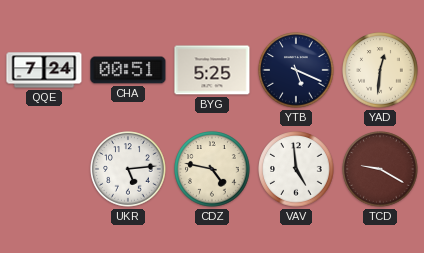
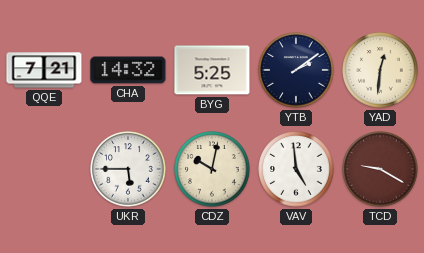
QQE: 7:24 -> 7:21
CHA: 00:51 -> 14:32
YTB: 5:19 -> 2:09
UKR: 5:14 -> 5:45
CDZ: 4:47 -> 10:02
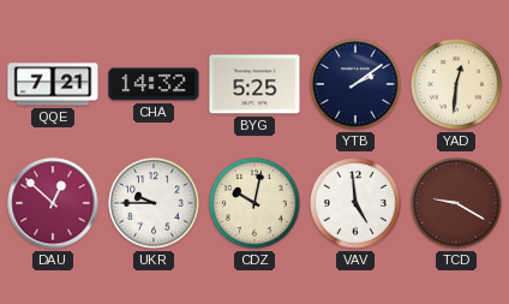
DAU: none -> 12:52
UKR: 5:45 -> 9:45
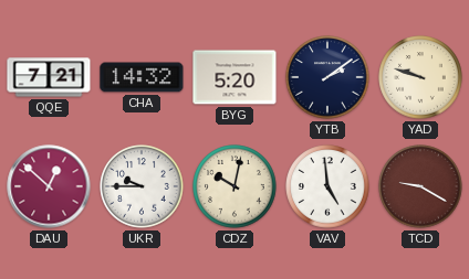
BYG: 5:25 -> 5:20
YAD: 12:31 -> 9:48
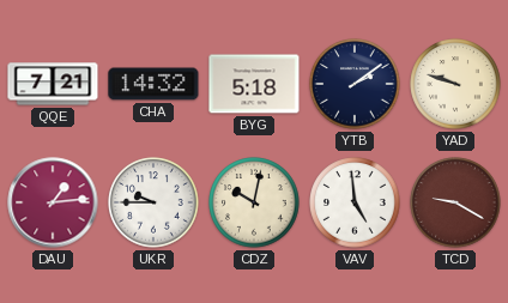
BYG: 5:20 -> 5:18
DAU: 12:52 -> 1:14
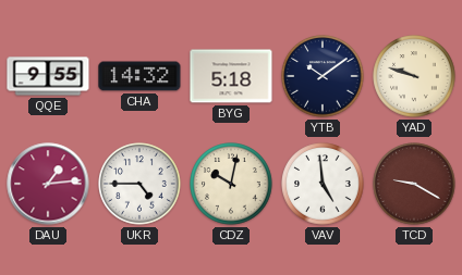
QQE: 7:21 -> 9:55
YTB: 2:09 -> 10:09
UKR: 9:45 -> 4:45
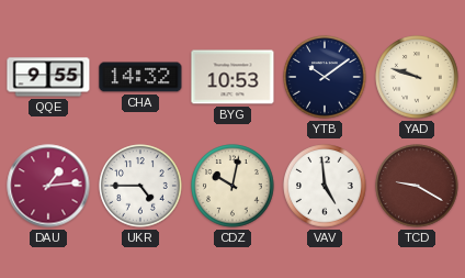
BYG: 5:18 -> 10:53
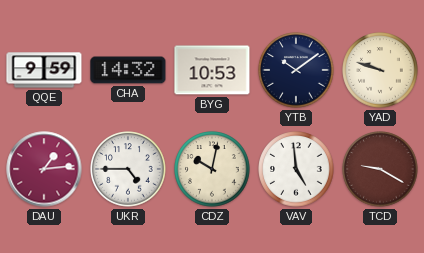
QQE: 9:55 -> 9:59
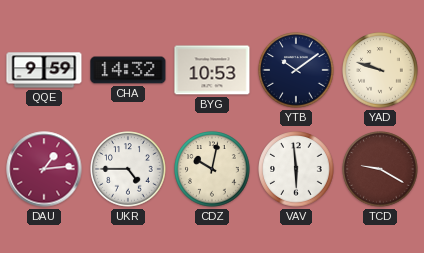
VAV: 4:59 -> 5:59
